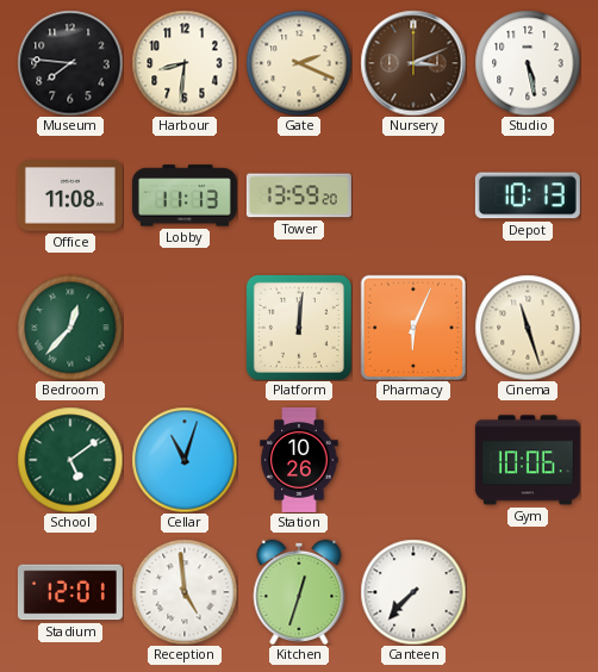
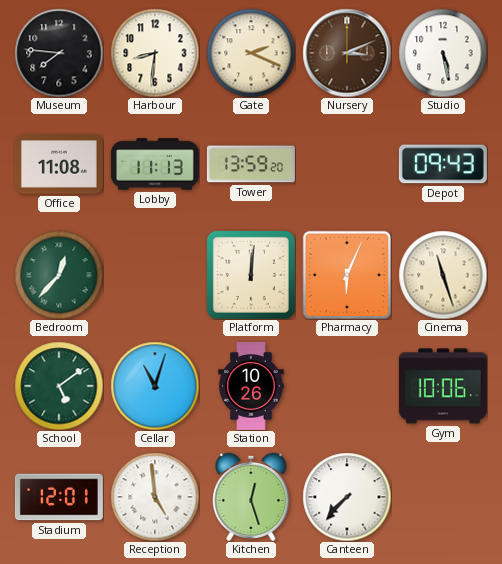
Depot: 10:13 -> 09:43
Kitchen: 12:33 -> 12:27
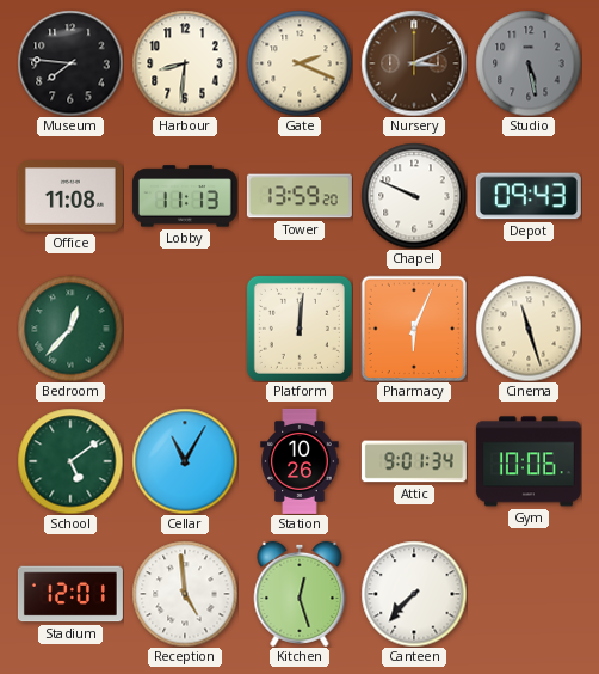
Studio dial: white -> grey
Chapel: none -> 9:49
Cellar: 11:03 -> 11:05
Attic: none -> 9:01
